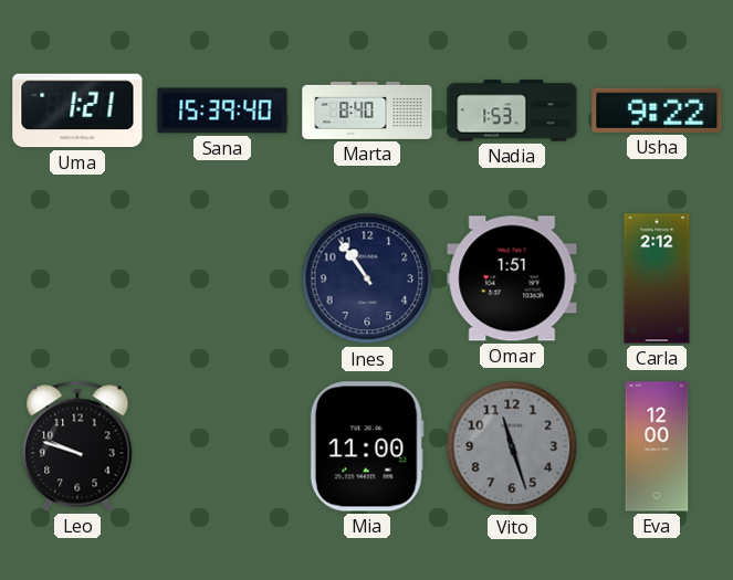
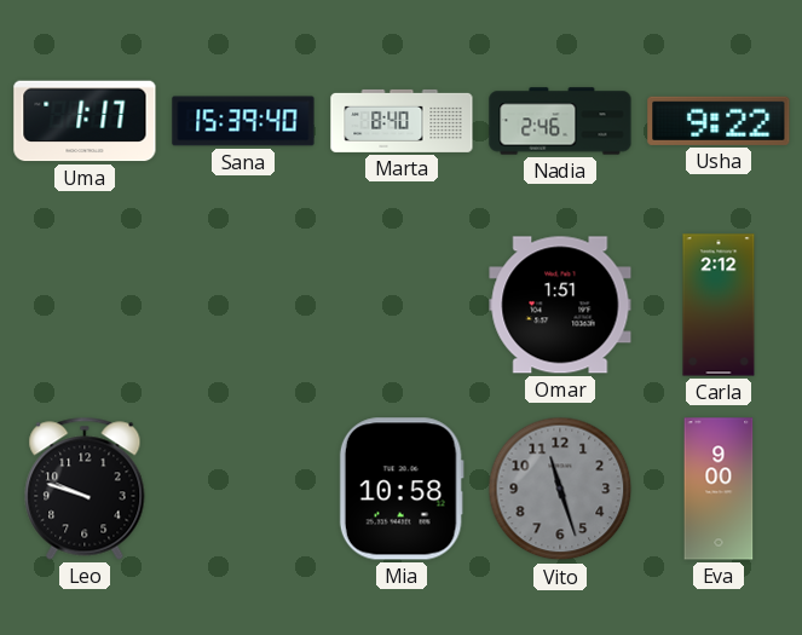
Uma: 1:21 -> 1:17
Nadia: 1:53 -> 2:46
Ines: 10:54 -> none
Mia: 11:00 -> 10:58
Eva: 12:00 -> 9:00
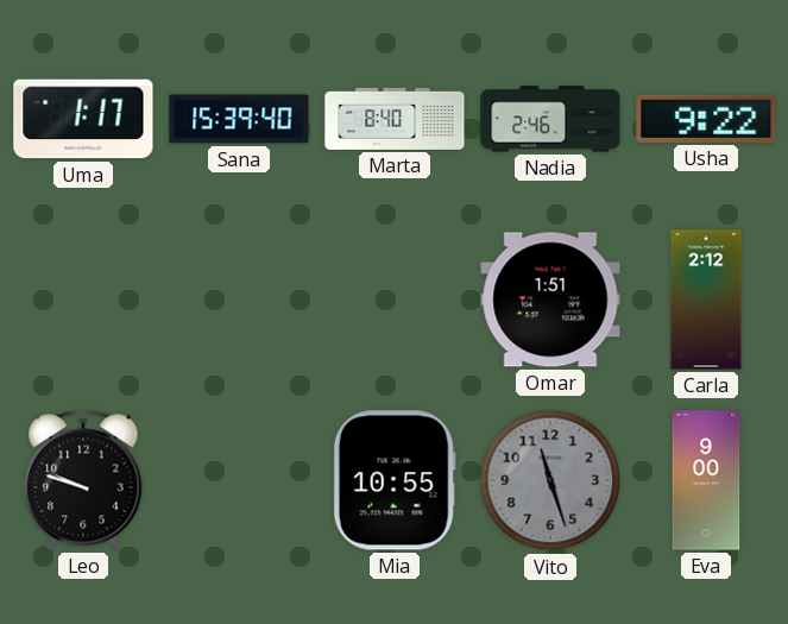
Mia: 10:58 -> 10:55
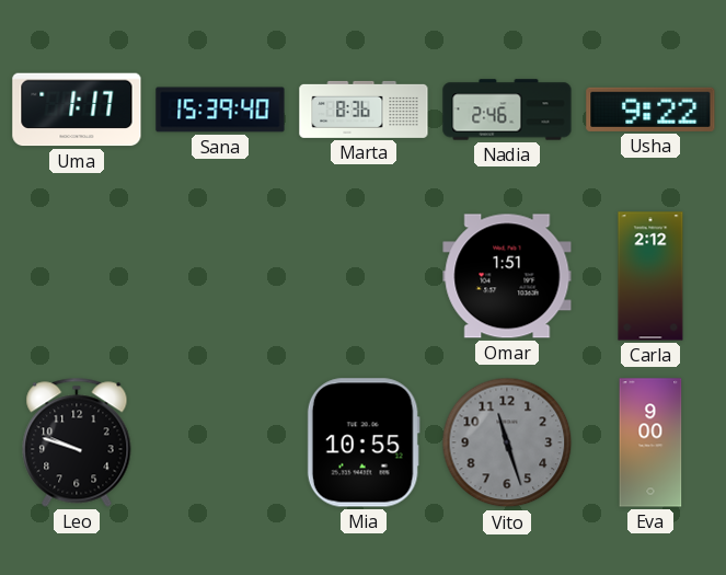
Marta: 8:40 -> 8:36
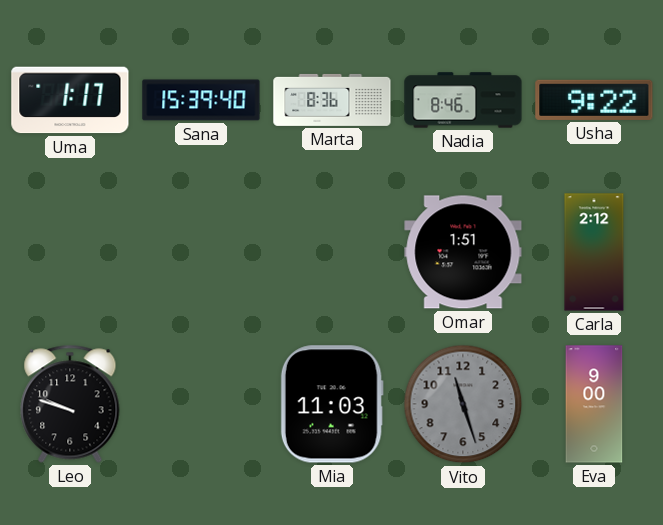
Nadia: 2:46 -> 8:46
Mia: 10:55 -> 11:03
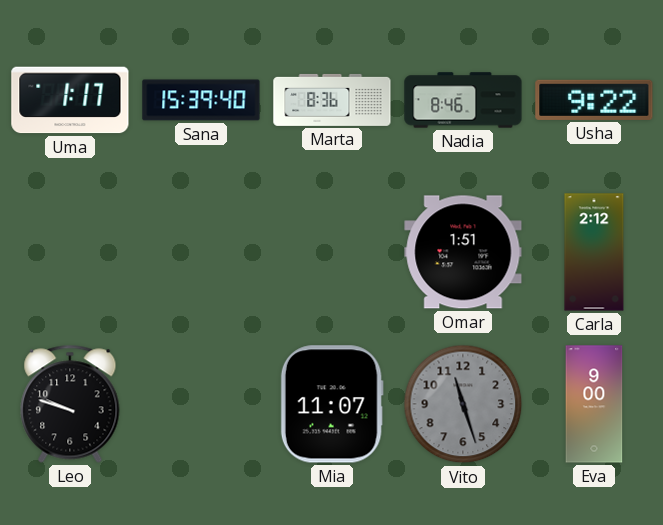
Mia: 11:03 -> 11:07
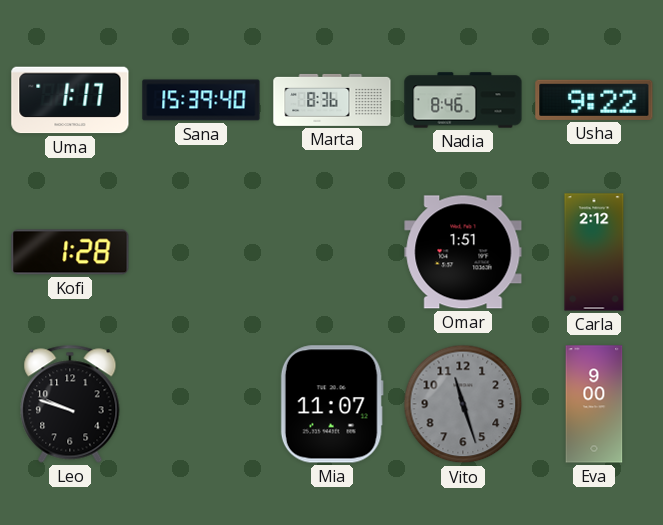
Kofi: none -> 1:28
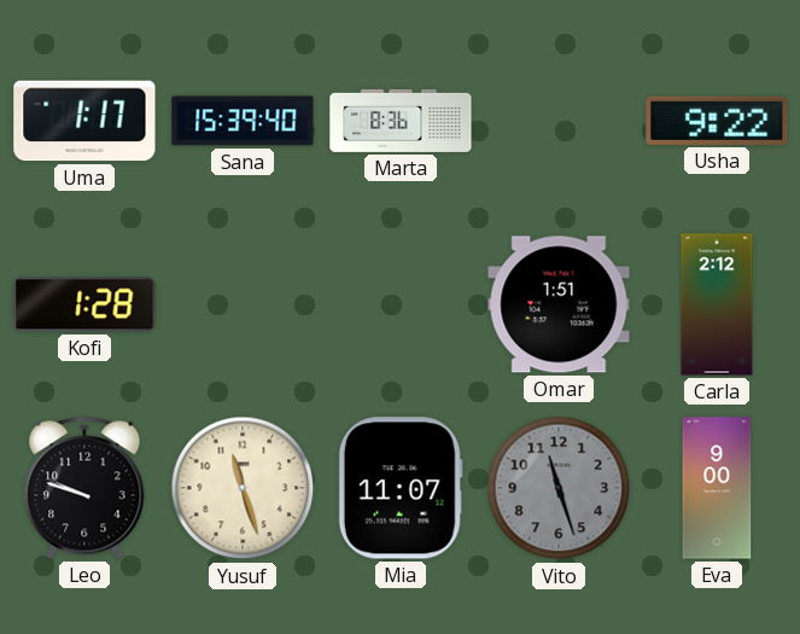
Nadia: 8:46 -> none
Yusuf: none -> 11:27
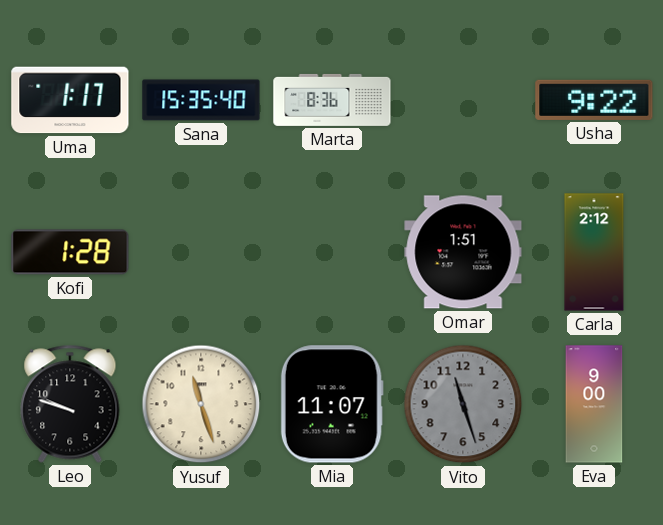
Sana: 15:39 -> 15:35
